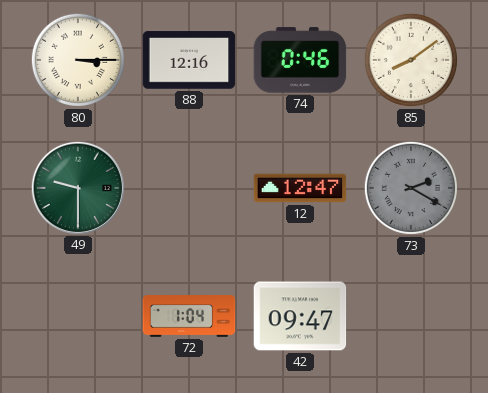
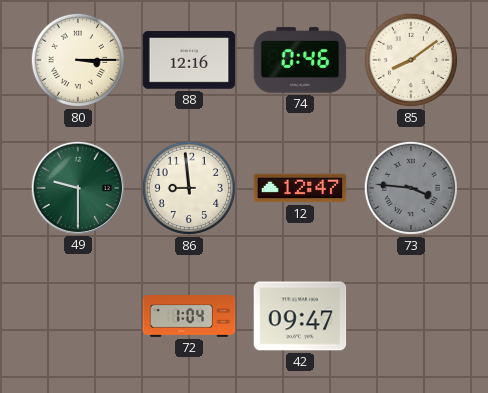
86: none -> 8:59
73: 2:20 -> 3:46
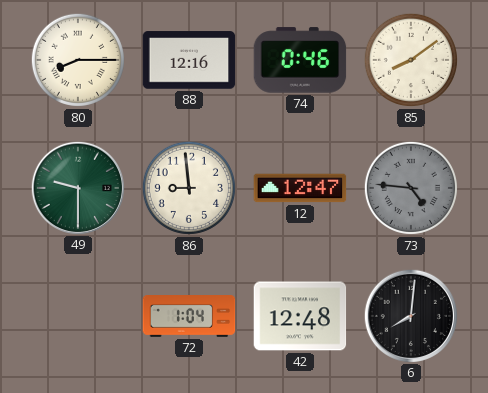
80: 3:15 -> 8:15
73: 3:46 -> 4:46
42: 09:47 -> 12:48
6: none -> 8:01
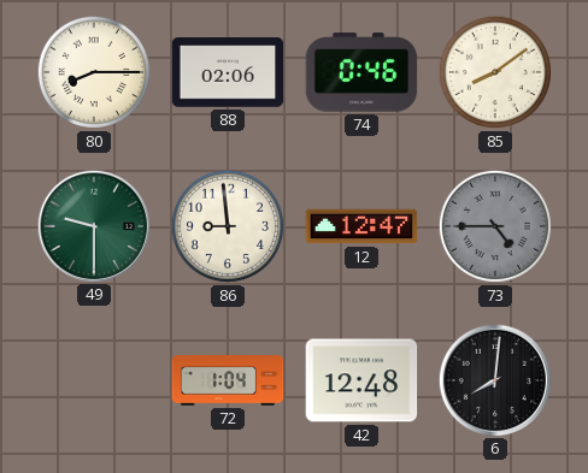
88: 12:16 -> 02:06
73: 4:46 -> 4:45
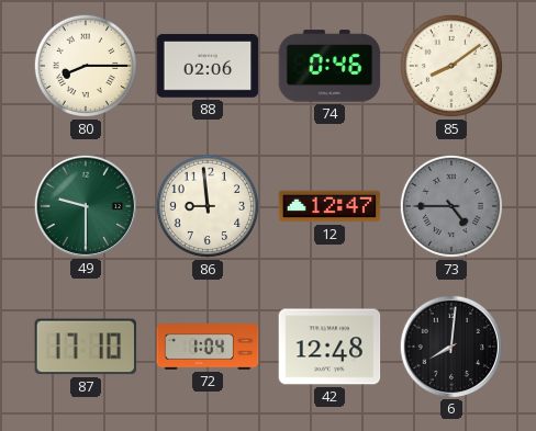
87: none -> 17:10
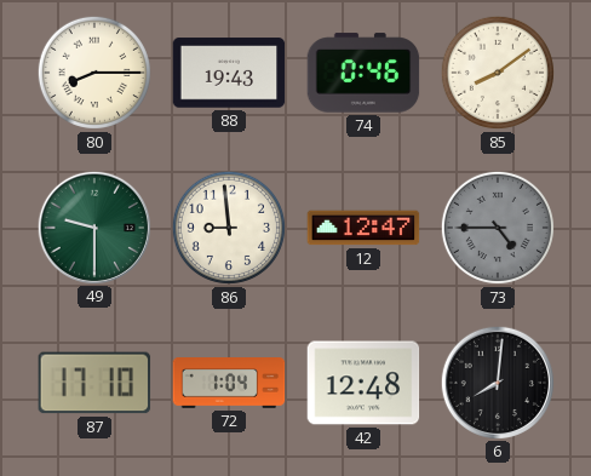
88: 02:06 -> 19:43
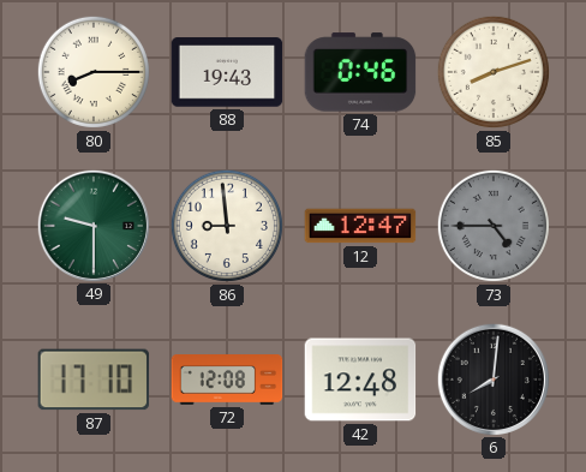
85: 8:09 -> 8:12
72: 1:04 -> 12:08
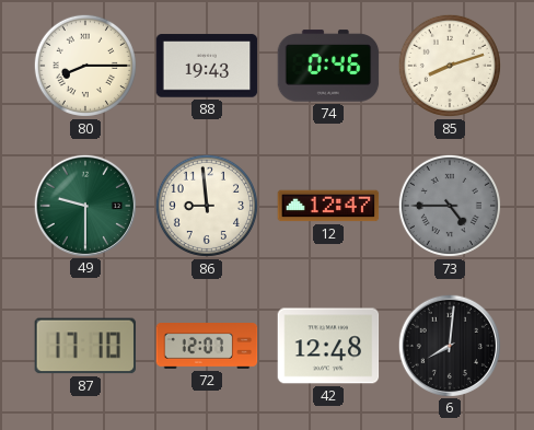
72: 12:08 -> 12:07
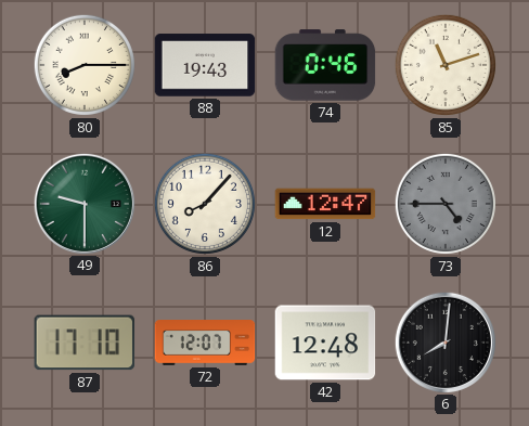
85: 8:12 -> 11:12
86: 8:59 -> 8:07
